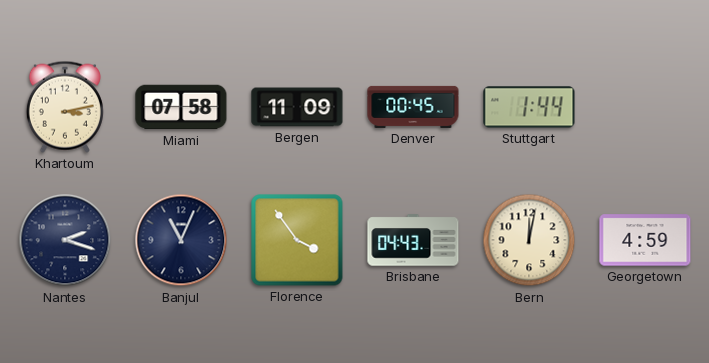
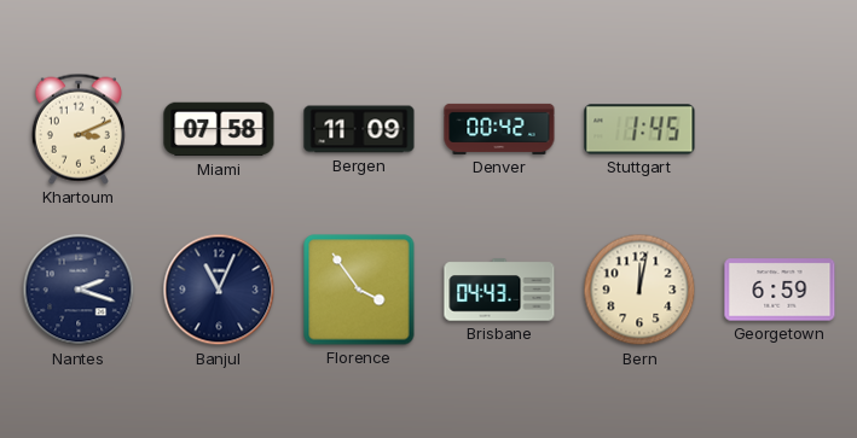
Khartoum: 3:13 -> 3:11
Denver: 00:45 -> 00:42
Stuttgart: 1:44 -> 1:45
Georgetown: 4:59 -> 6:59
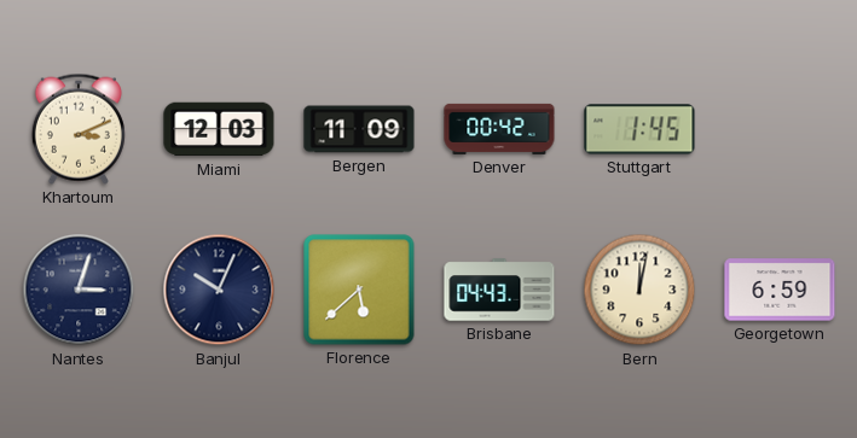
Miami: 07:58 -> 12:03
Nantes: 2:18 -> 3:03
Banjul: 11:04 -> 10:04
Florence: 3:54 -> 5:38
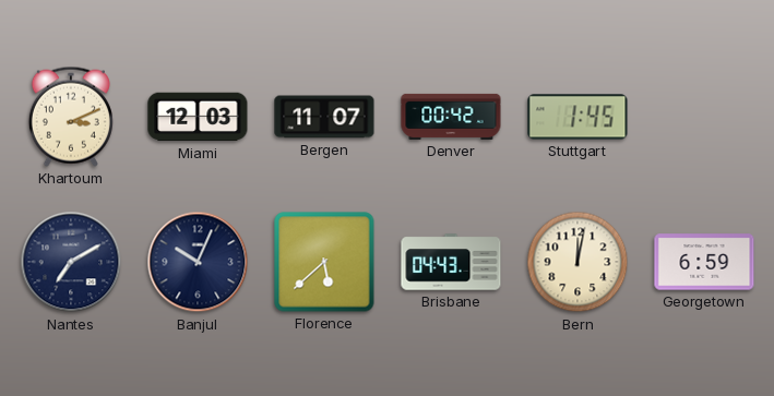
Bergen: 11:09 -> 11:07
Nantes: 3:03 -> 7:10
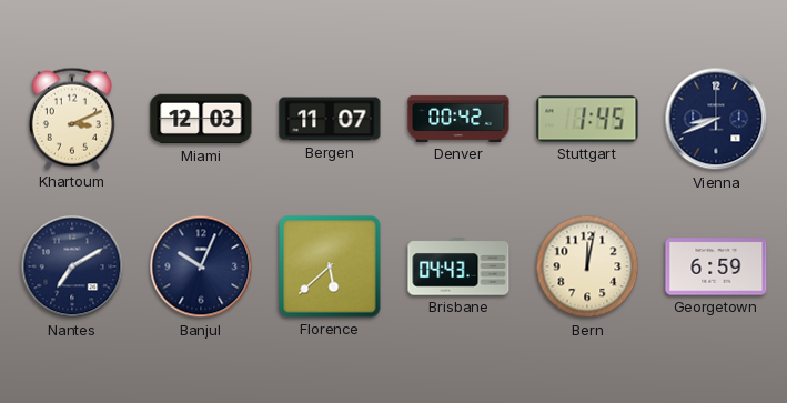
Vienna: none -> 8:41
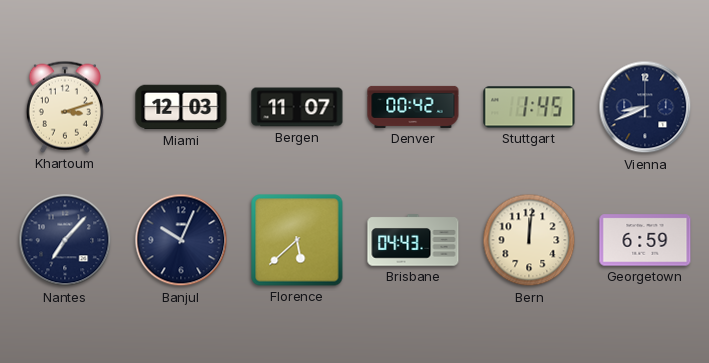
Khartoum: 3:11 -> 3:12
Nantes: 7:10 -> 7:07
Bern: 12:02 -> 12:01
